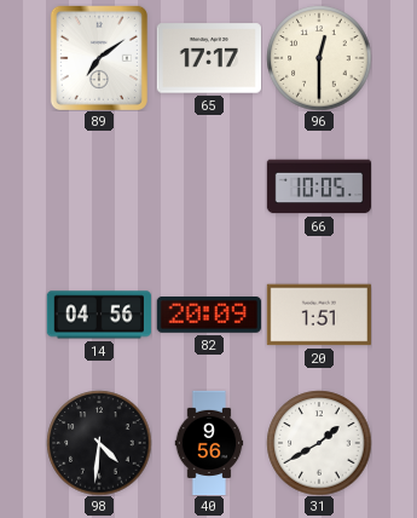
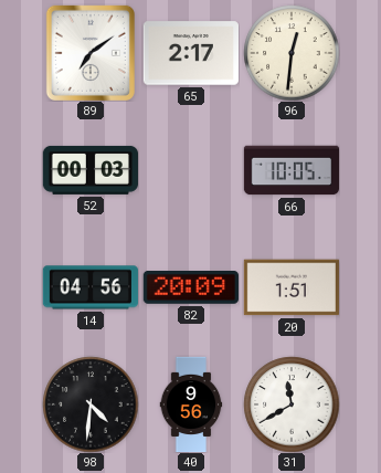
65: 17:17 -> 2:17
96: 12:30 -> 12:31
52: none -> 00:03
31: 1:40 -> 11:40
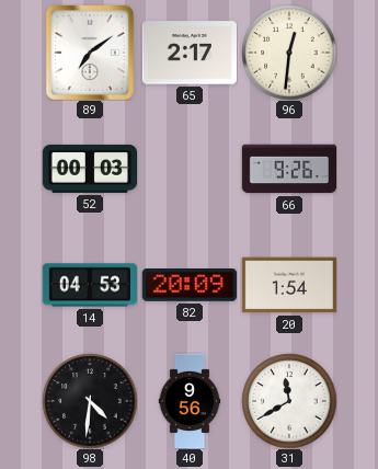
66: 10:05 -> 9:26
14: 04:56 -> 04:53
20: 1:51 -> 1:54
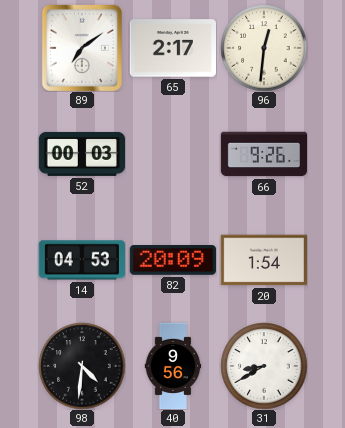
31: 11:40 -> 8:40
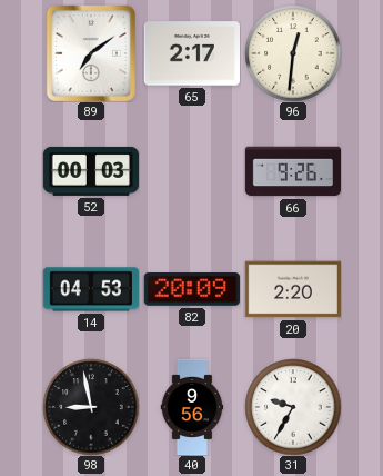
20: 1:54 -> 2:20
98: 4:31 -> 8:58
31: 8:40 -> 9:35
